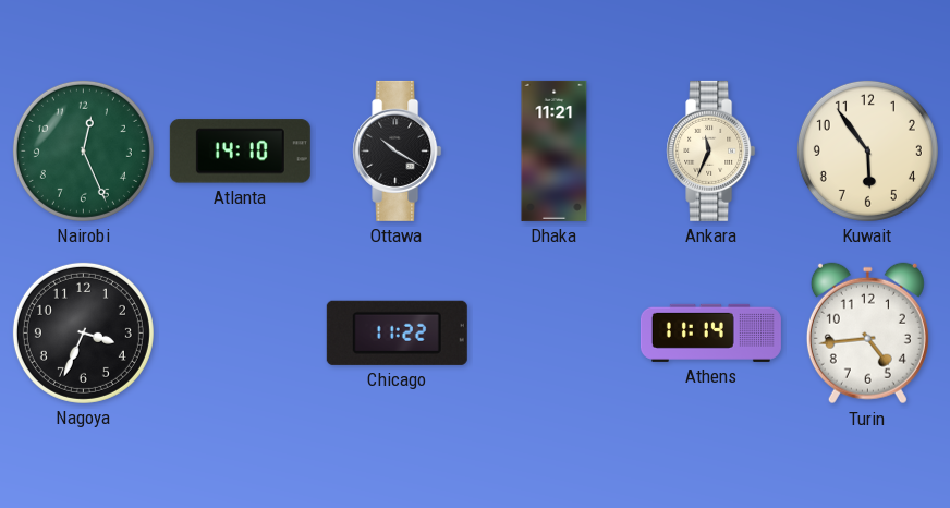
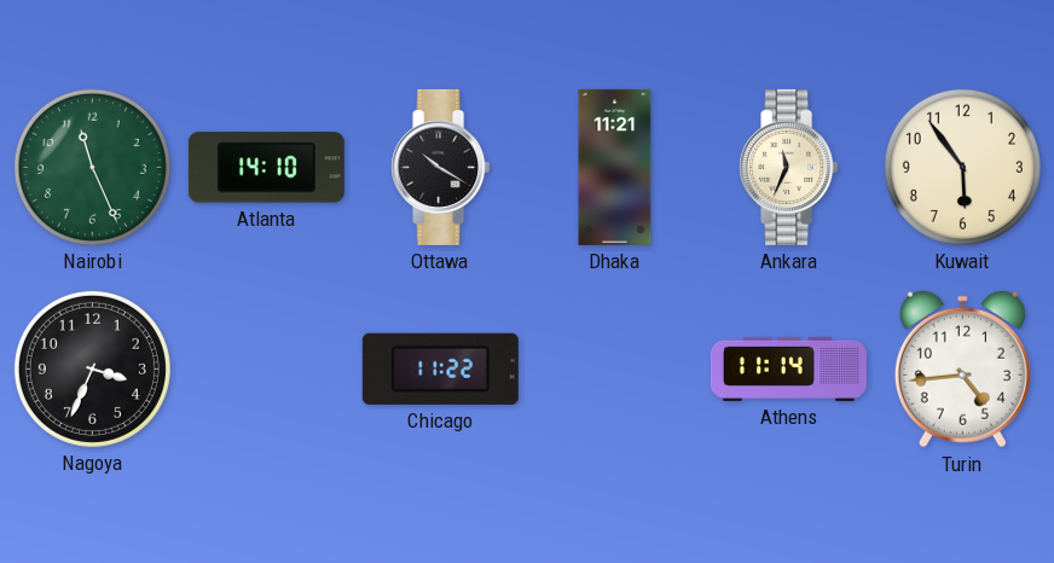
Nairobi: 12:26 -> 11:26
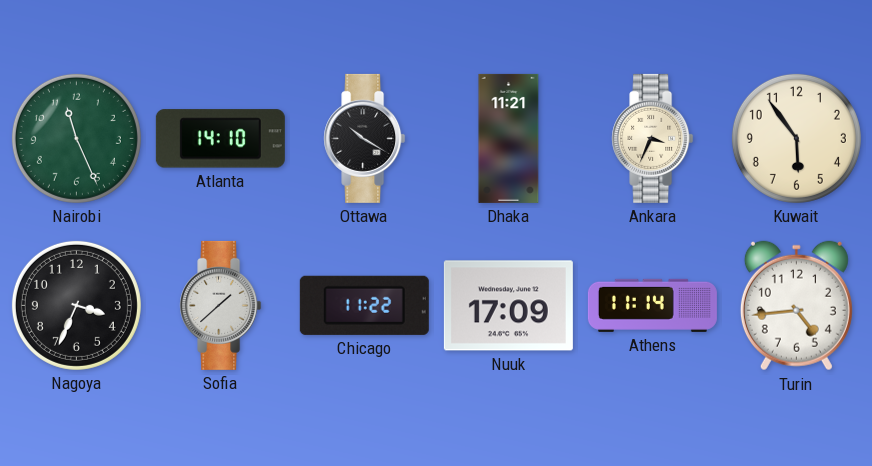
Ankara: 11:34 -> 3:34
Sofia: none -> 1:38
Nuuk: none -> 17:09
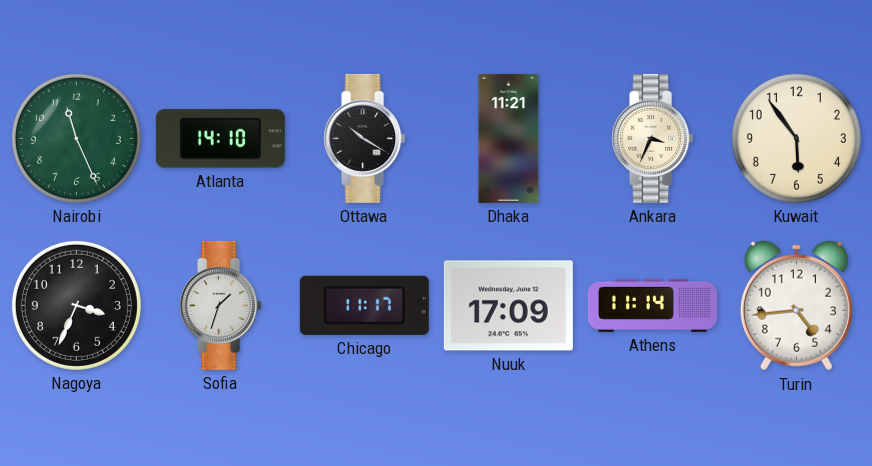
Sofia: 1:38 -> 1:33
Chicago: 11:22 -> 11:17
